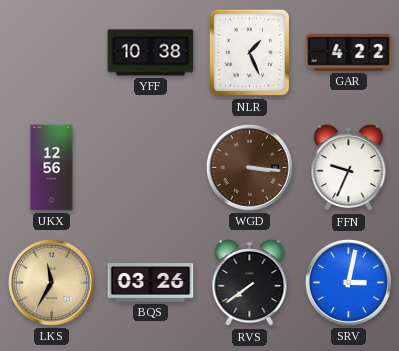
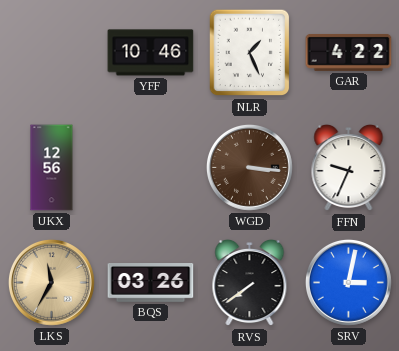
YFF: 10:38 -> 10:46
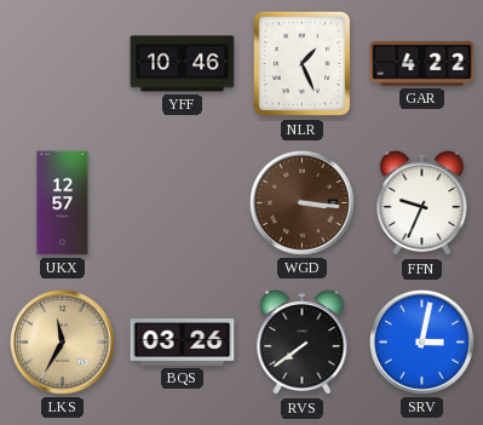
UKX: 12:56 -> 12:57
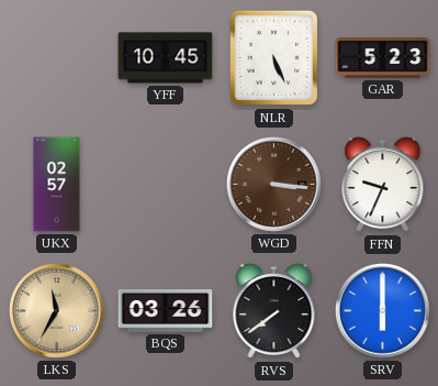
YFF: 10:46 -> 10:45
NLR: 1:26 -> 5:26
GAR: 4:22 -> 5:23
UKX: 12:57 -> 02:57
SRV: 3:02 -> 6:00
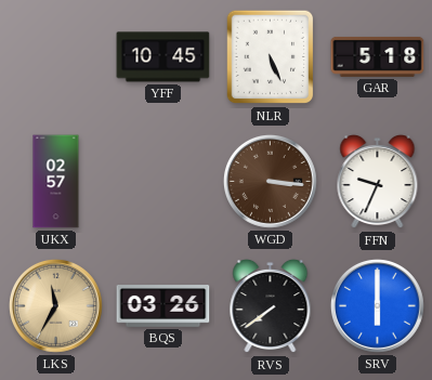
GAR: 5:23 -> 5:18
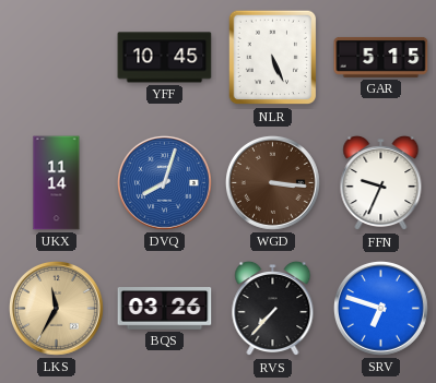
GAR: 5:18 -> 5:15
UKX: 02:57 -> 11:14
DVQ: none -> 8:03
RVS: 7:39 -> 7:37
SRV: 6:00 -> 6:48
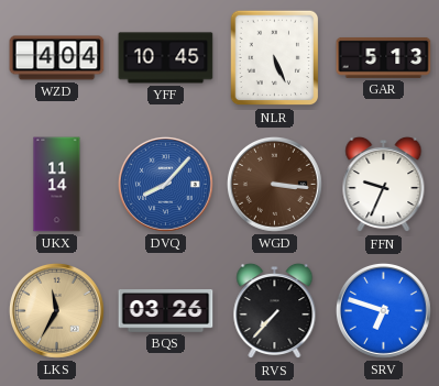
WZD: none -> 4:04
GAR: 5:15 -> 5:13
DVQ: 8:03 -> 8:07
